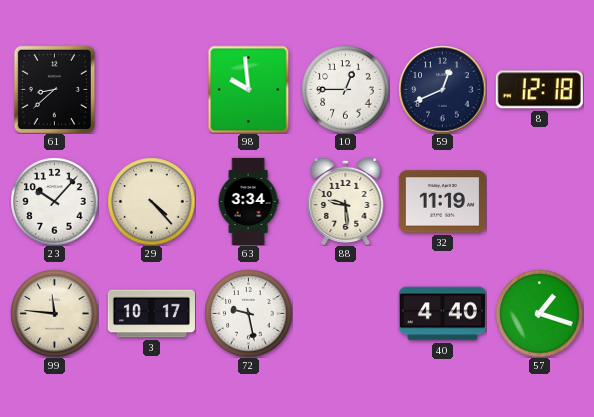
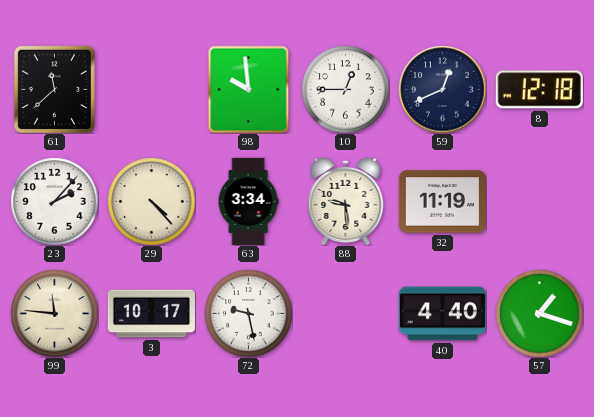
61: 8:38 -> 11:38
23: 10:07 -> 2:07
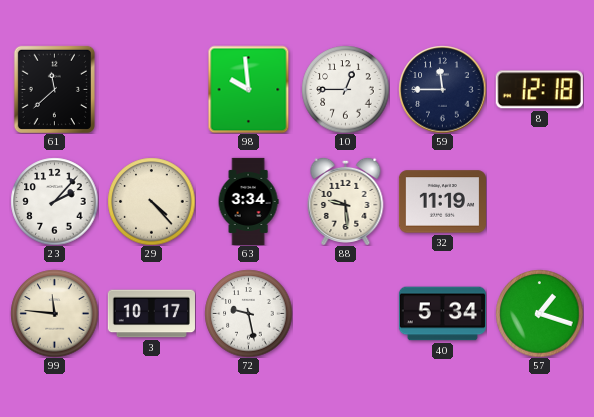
59: 12:41 -> 11:45
40: 4:40 -> 5:34
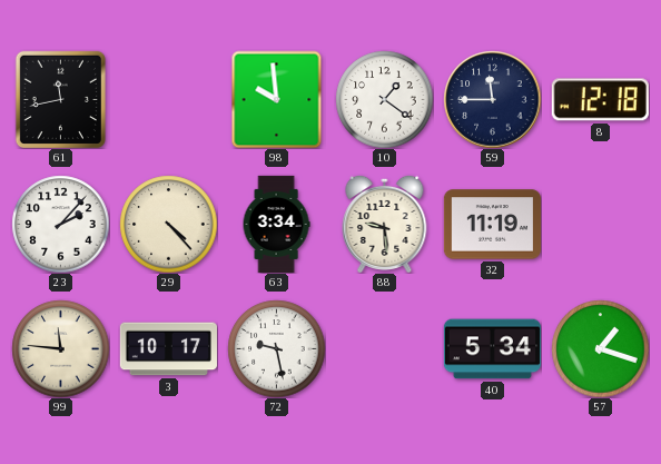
61: 11:38 -> 11:43
10: 12:45 -> 1:21
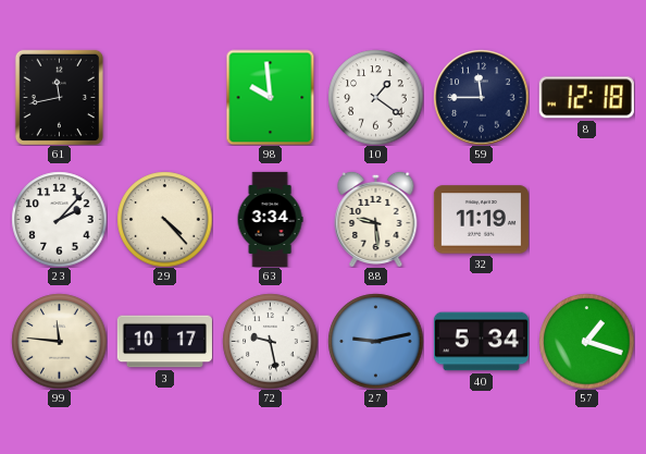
27: none -> 9:13
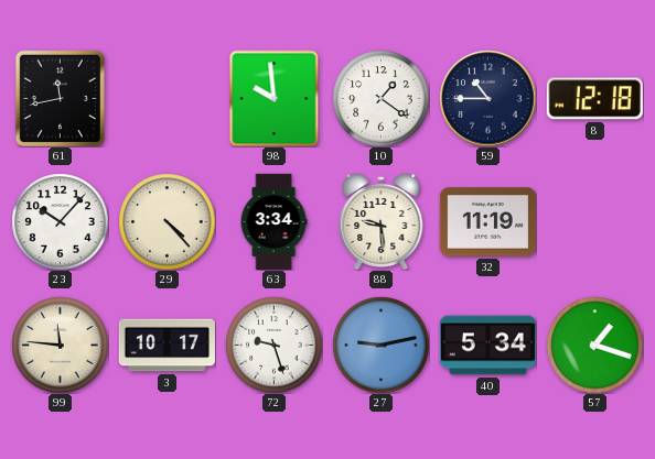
59: 11:45 -> 10:45
23: 2:07 -> 10:07
72: 9:28 -> 9:27
